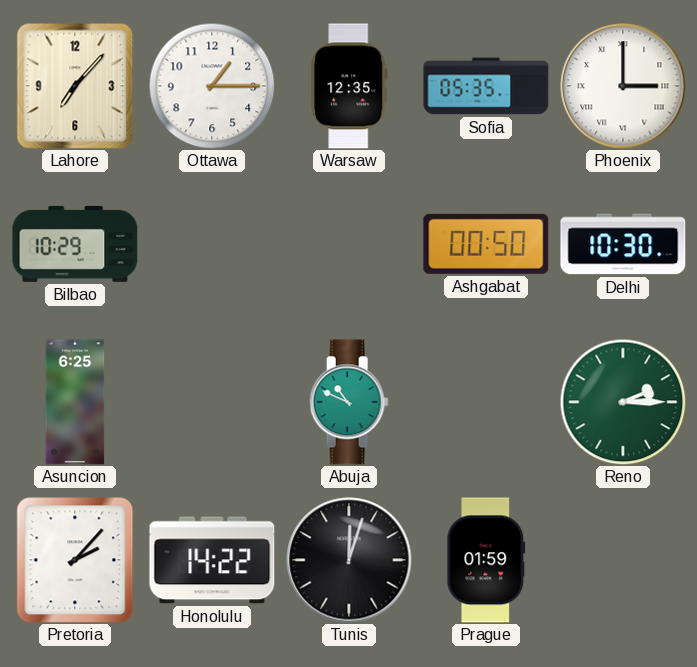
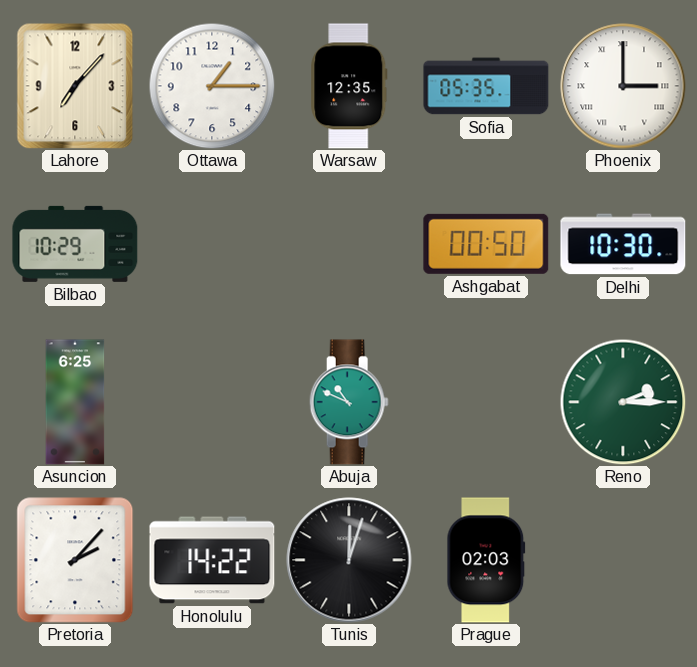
Prague: 01:59 -> 02:03
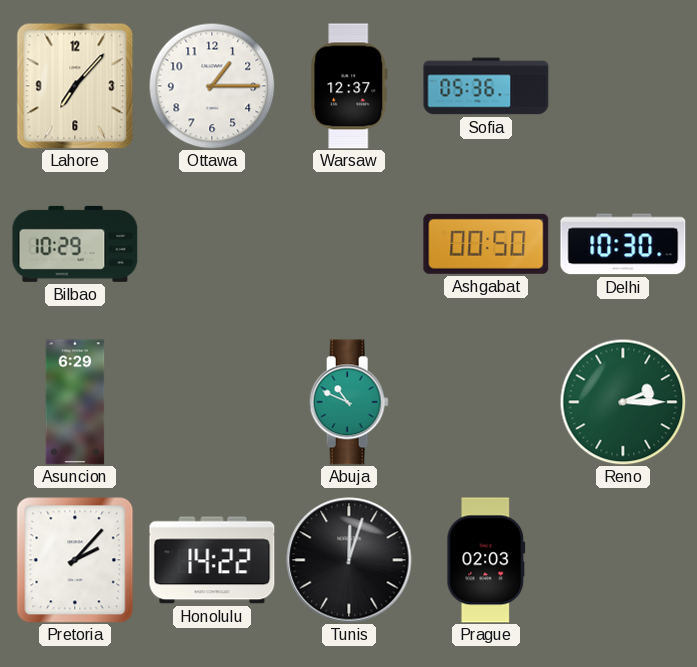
Warsaw: 12:35 -> 12:37
Sofia: 05:35 -> 05:36
Phoenix: 3:00 -> none
Asuncion: 6:25 -> 6:29
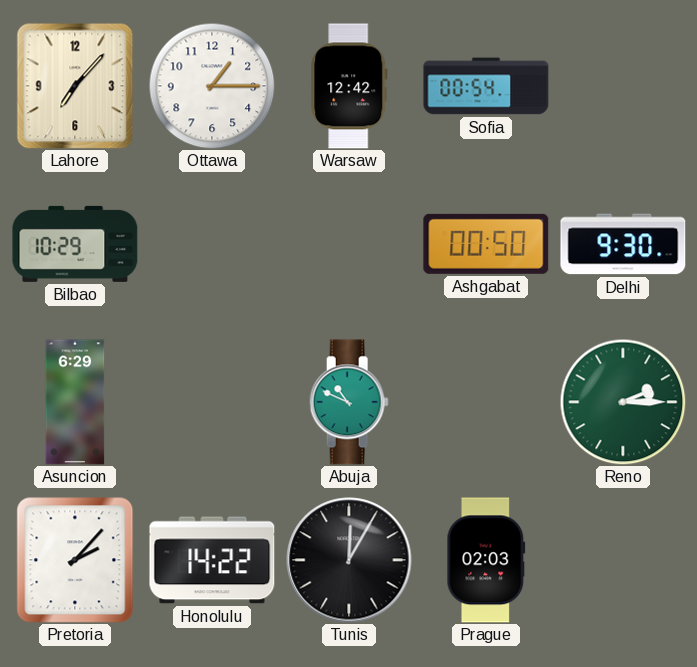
Warsaw: 12:37 -> 12:42
Sofia: 05:36 -> 00:54
Delhi: 10:30 -> 9:30
Tunis: 12:03 -> 12:05
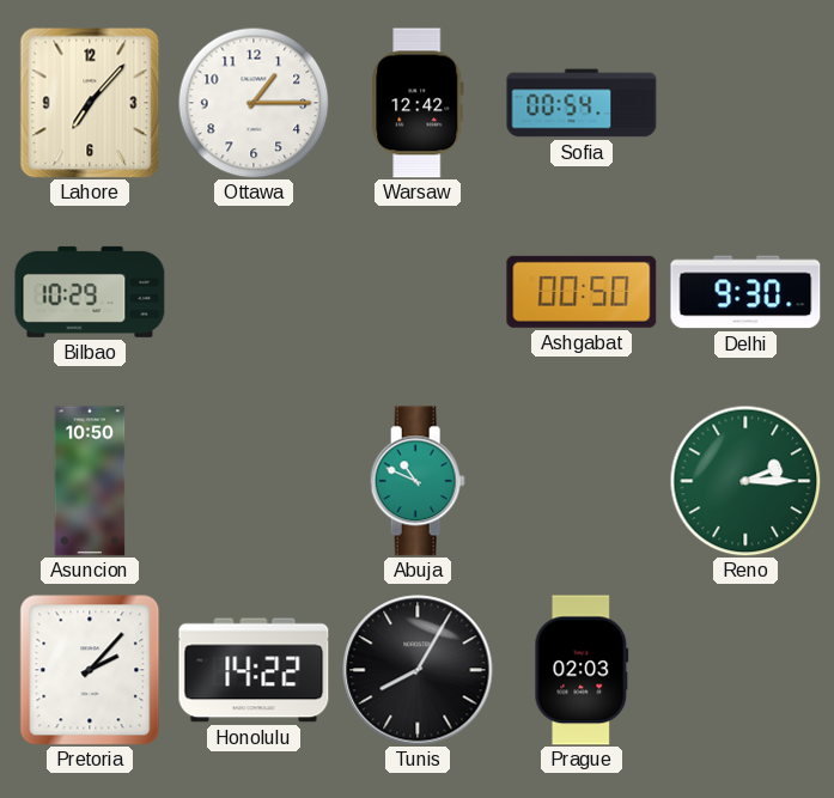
Asuncion: 6:29 -> 10:50
Tunis: 12:05 -> 8:05
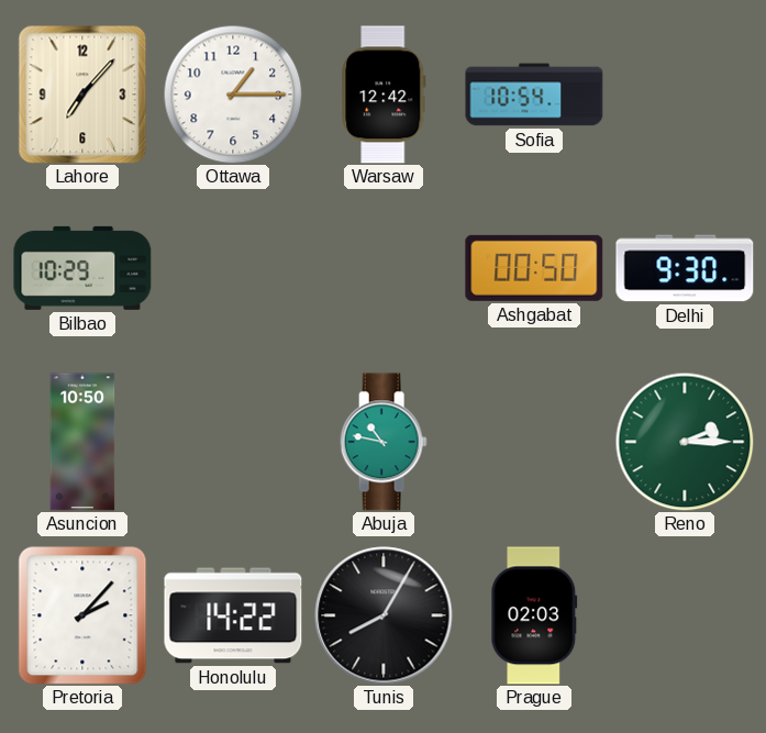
Sofia: 00:54 -> 10:54
Abuja: 10:49 -> 10:47
